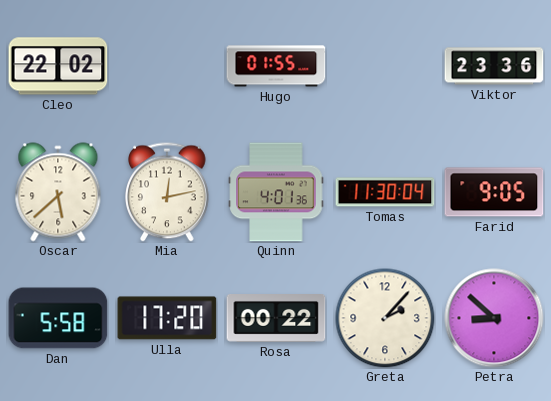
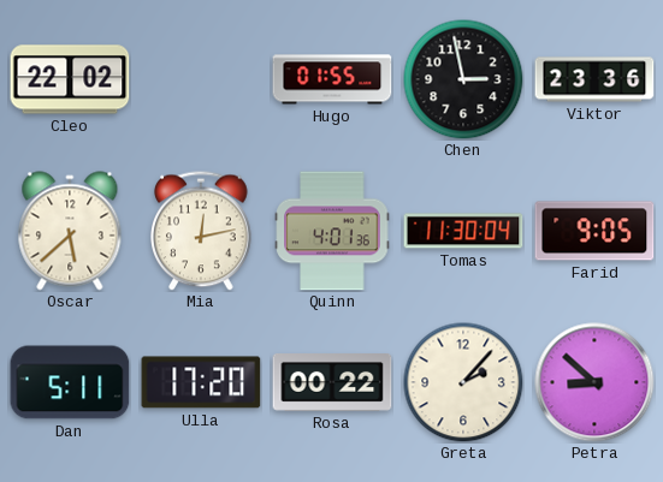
Chen: none -> 2:58
Dan: 5:58 -> 5:11
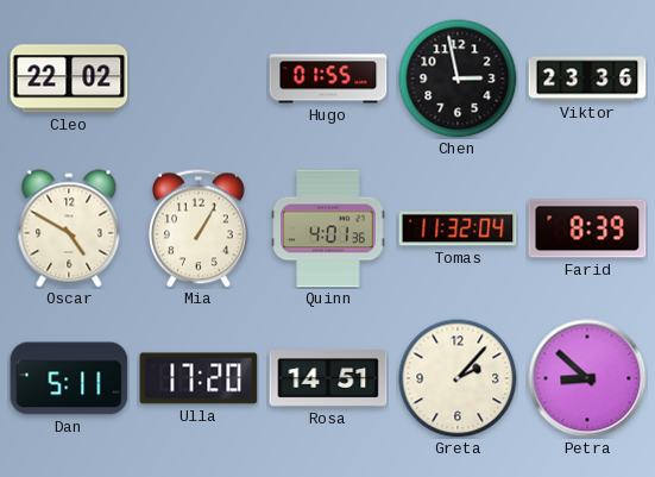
Oscar: 5:38 -> 4:50
Mia: 12:13 -> 1:05
Tomas: 11:30 -> 11:32
Farid: 9:05 -> 8:39
Rosa: 00:22 -> 14:51
